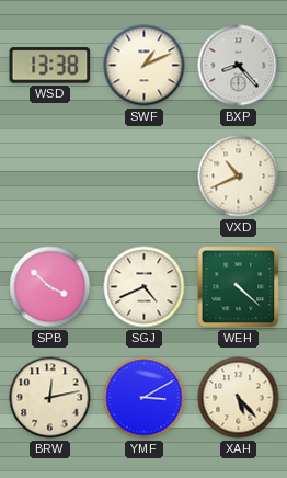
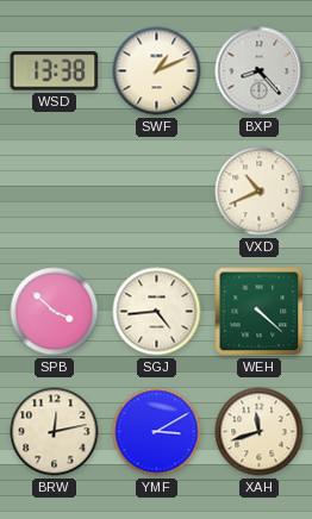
SGJ: 4:41 -> 4:44
XAH: 5:23 -> 11:42
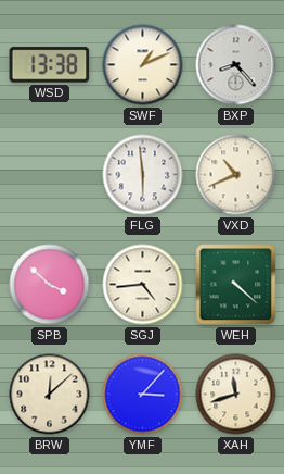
FLG: none -> 5:59
BRW: 12:13 -> 12:08
YMF: 3:10 -> 3:07
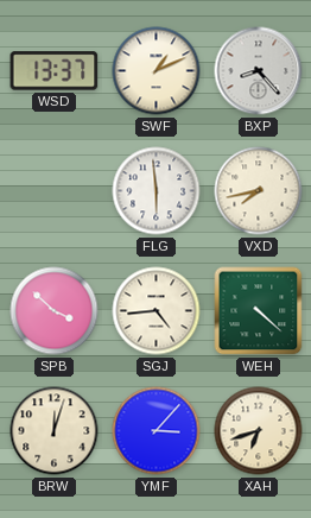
WSD: 13:38 -> 13:37
VXD: 10:41 -> 7:43
BRW: 12:08 -> 12:03
XAH: 11:42 -> 6:42
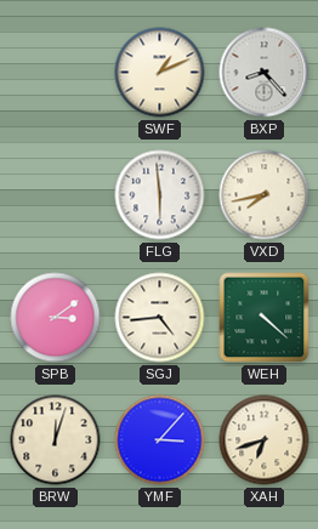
WSD: 13:37 -> none
SPB: 3:52 -> 3:09
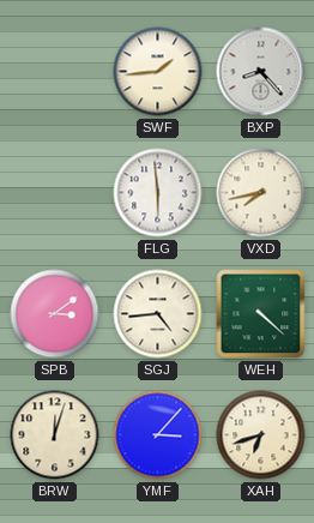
SWF: 1:11 -> 1:44
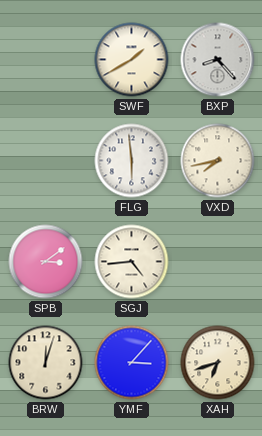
SWF: 1:44 -> 1:40
WEH: 4:22 -> none
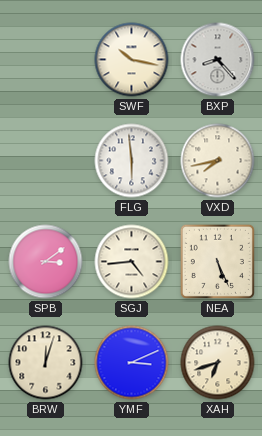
SWF: 1:40 -> 10:17
NEA: none -> 5:26
YMF: 3:07 -> 3:11
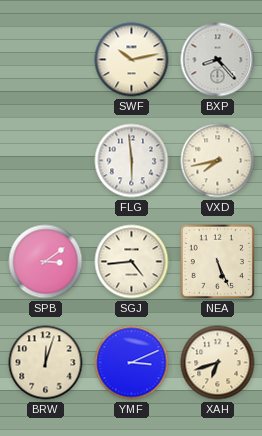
SWF: 10:17 -> 10:13
